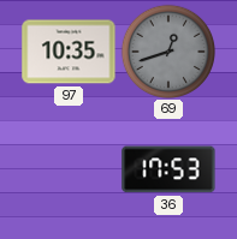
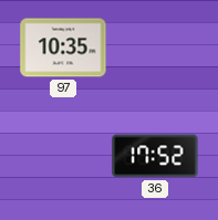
69: 12:42 -> none
36: 17:53 -> 17:52
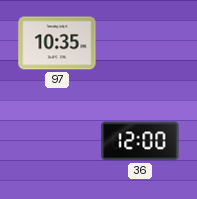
36: 17:52 -> 12:00
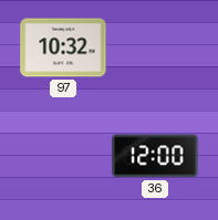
97: 10:35 -> 10:32
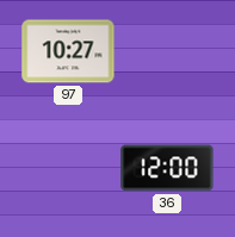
97: 10:32 -> 10:27
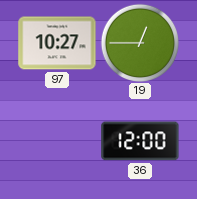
19: none -> 12:45
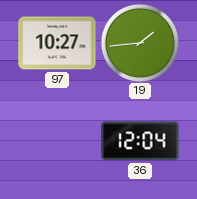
19: 12:45 -> 1:44
36: 12:00 -> 12:04
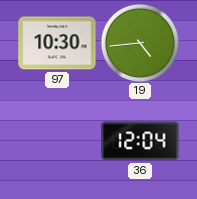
97: 10:27 -> 10:30
19: 1:44 -> 4:44
